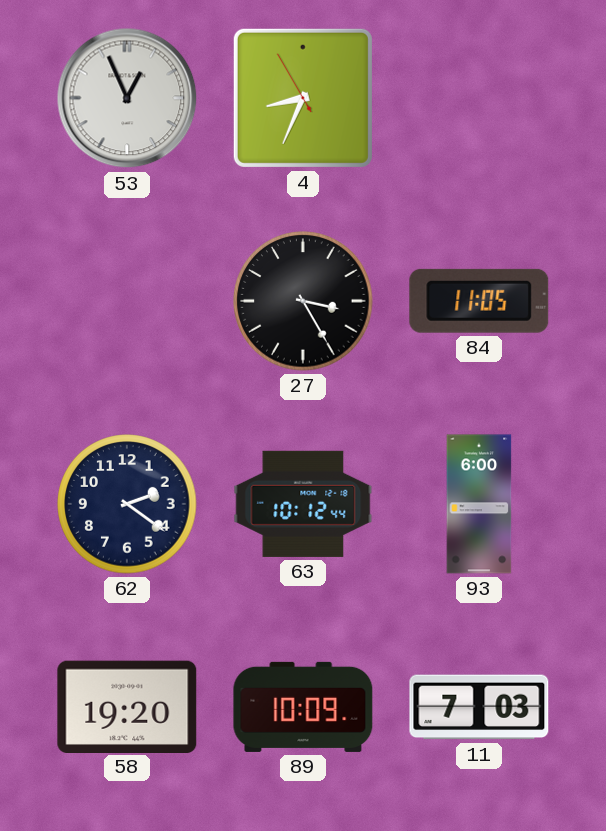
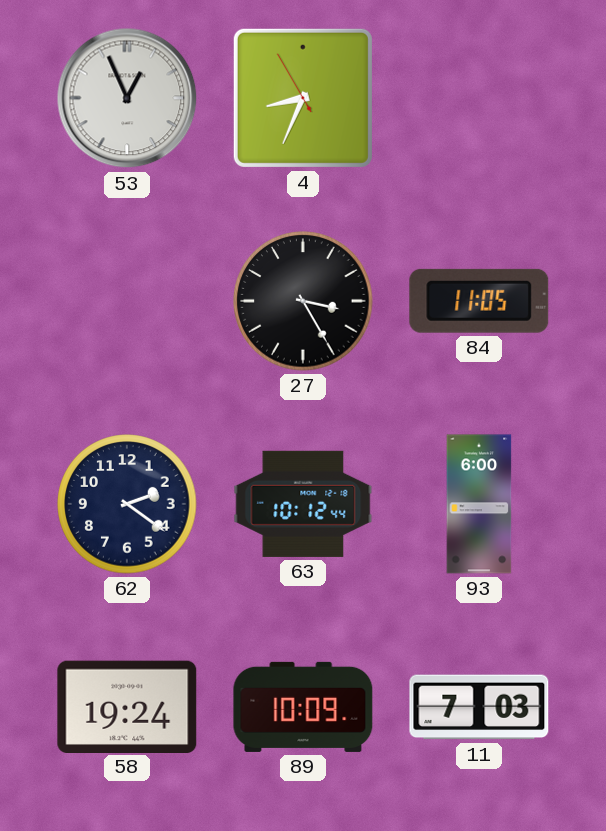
58: 19:20 -> 19:24
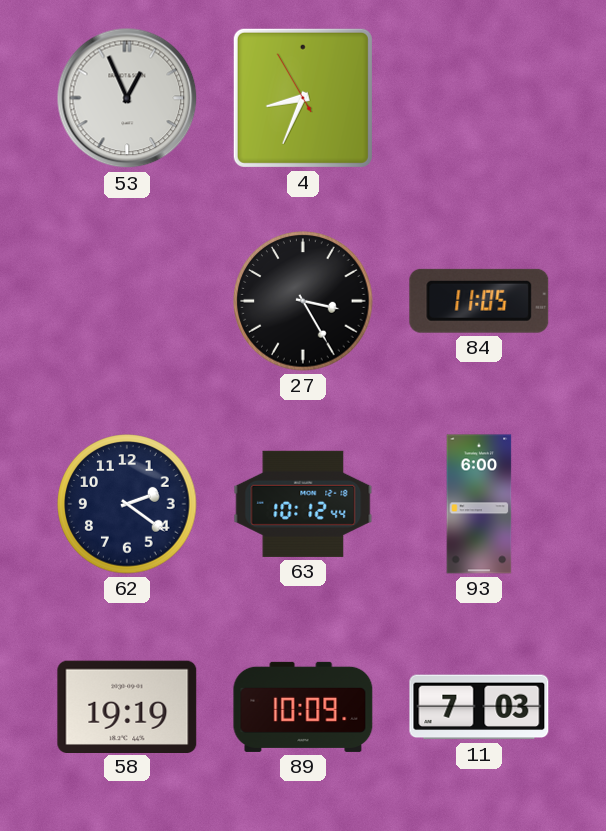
58: 19:24 -> 19:19
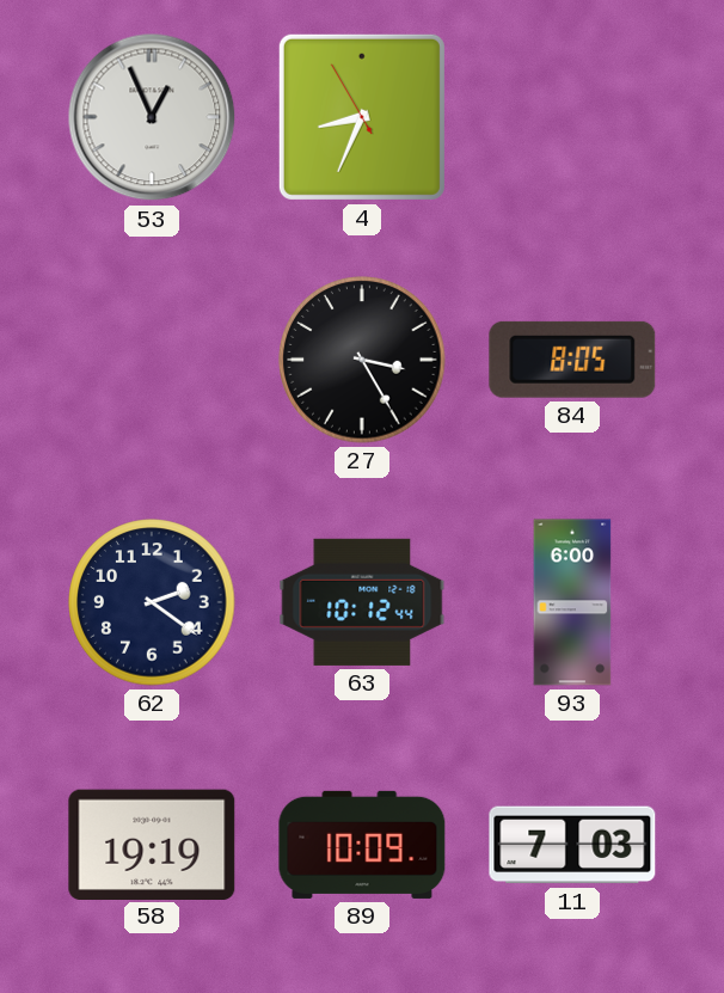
84: 11:05 -> 8:05
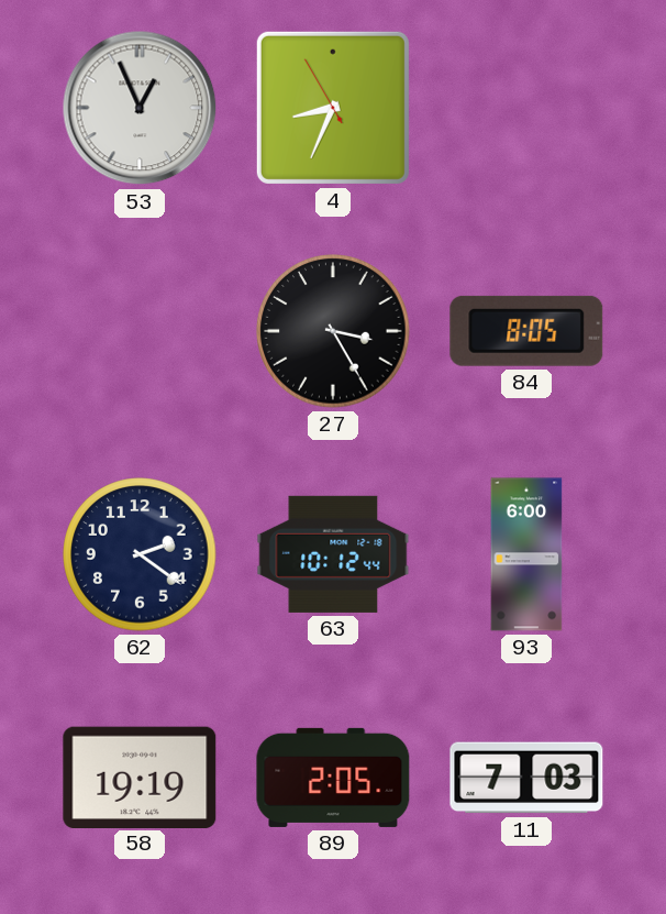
89: 10:09 -> 2:05
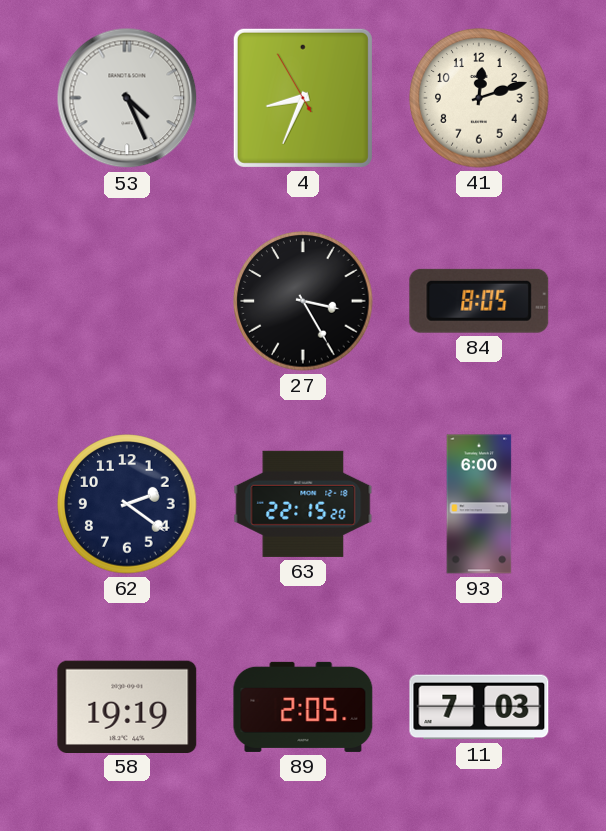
53: 12:56 -> 4:26
41: none -> 12:12
63: 10:12 -> 22:15
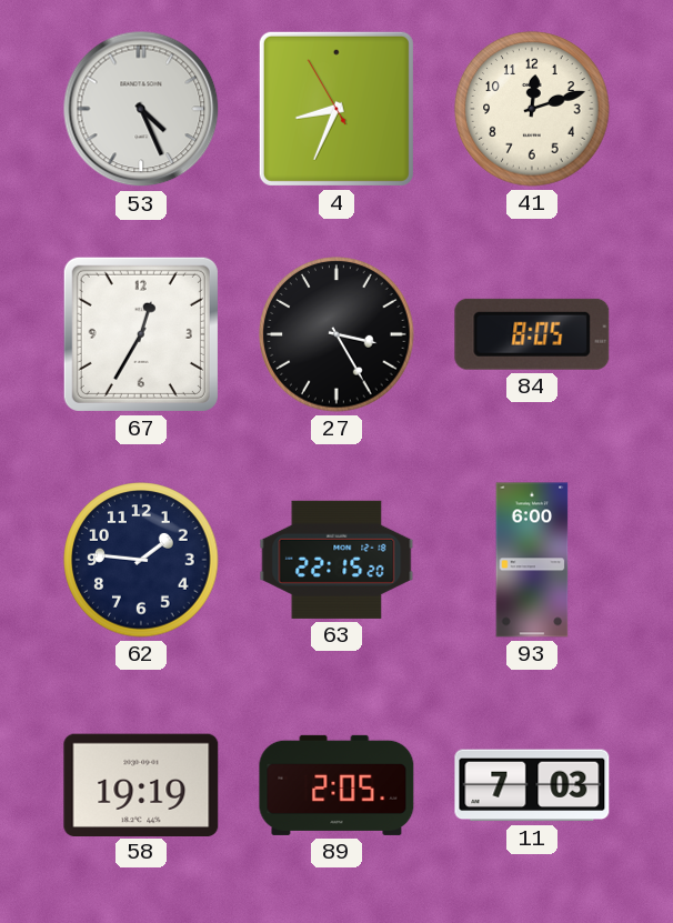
67: none -> 12:35
62: 2:21 -> 1:46
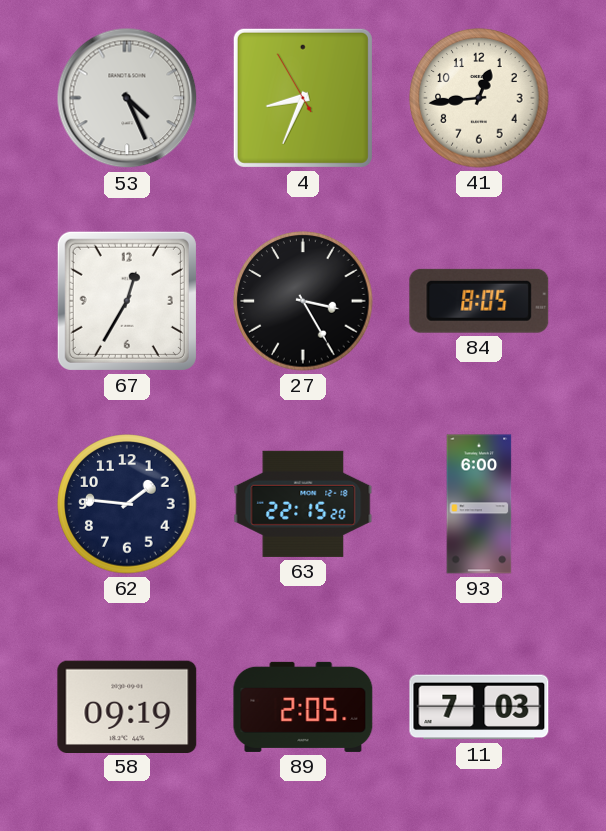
41: 12:12 -> 12:44
58: 19:19 -> 09:19
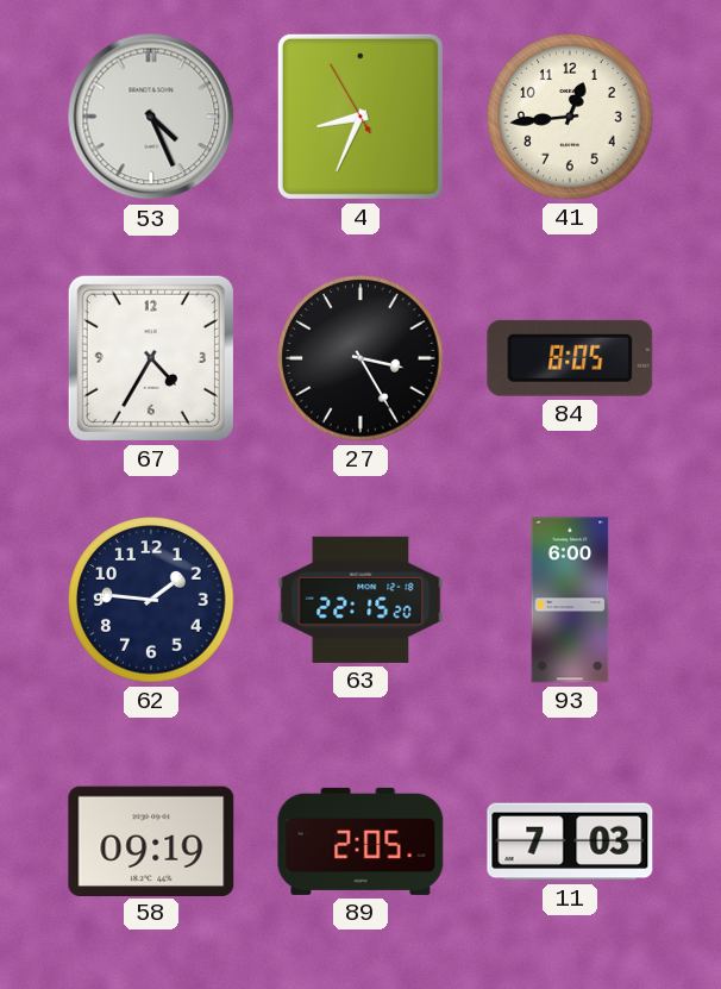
67: 12:35 -> 4:35
